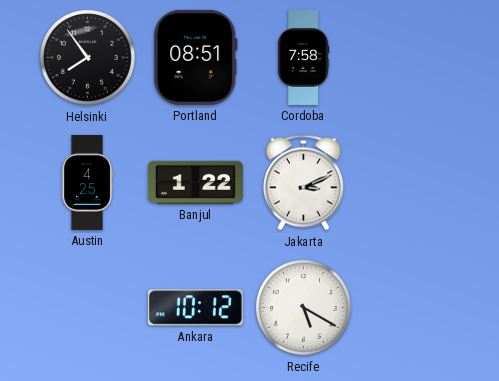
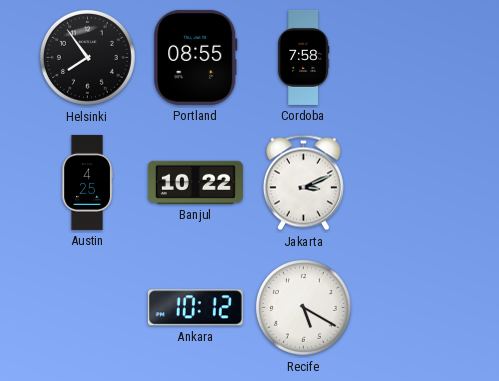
Portland: 08:51 -> 08:55
Banjul: 1:22 -> 10:22
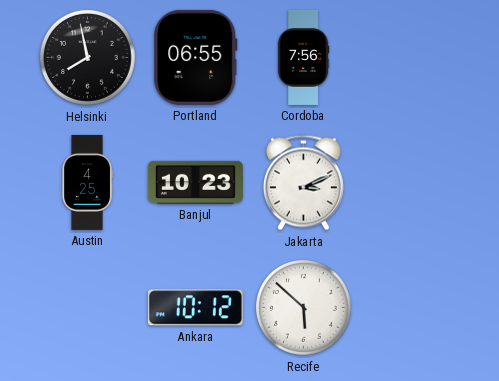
Helsinki: 7:54 -> 7:58
Portland: 08:55 -> 06:55
Cordoba: 7:58 -> 7:56
Banjul: 10:22 -> 10:23
Recife: 5:20 -> 5:52
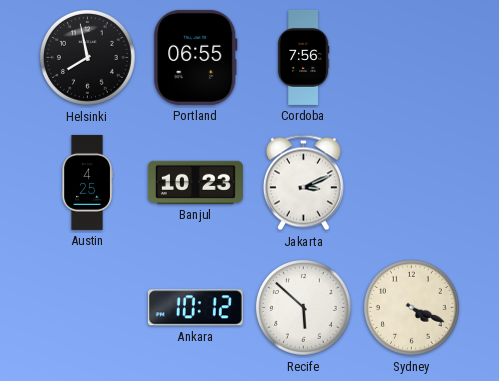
Sydney: none -> 4:19
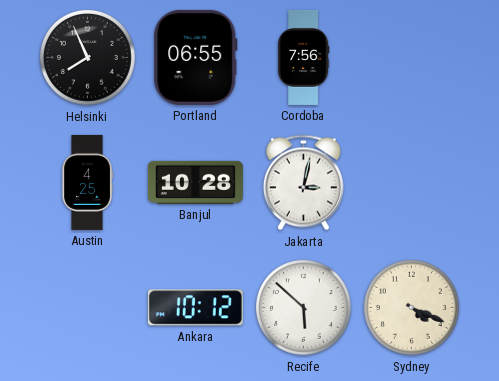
Helsinki: 7:58 -> 7:56
Banjul: 10:23 -> 10:28
Jakarta: 3:11 -> 3:02
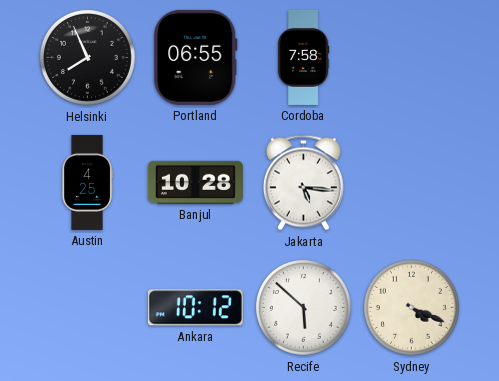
Cordoba: 7:56 -> 7:58
Jakarta: 3:02 -> 5:16
